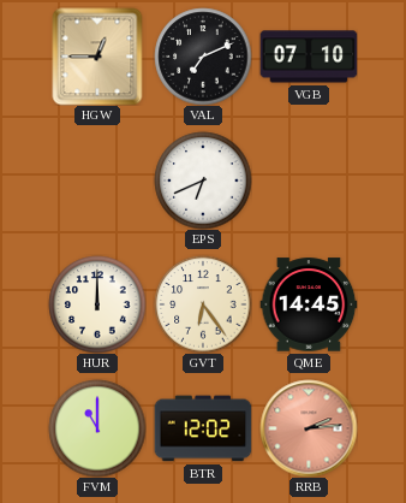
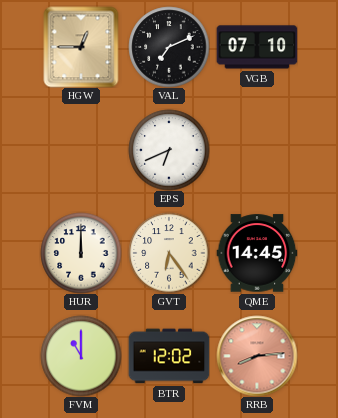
RRB: 2:14 -> 8:14
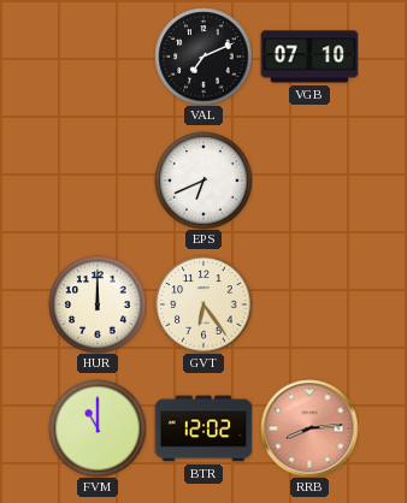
HGW: 12:45 -> none
QME: 14:45 -> none
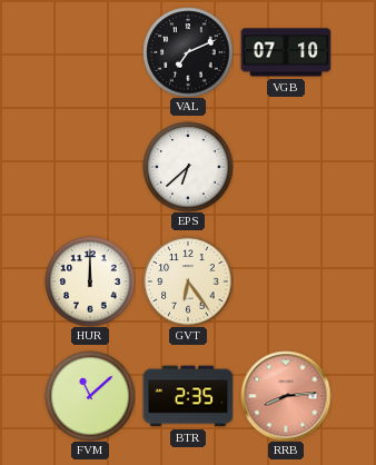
EPS: 6:41 -> 6:38
FVM: 11:00 -> 11:08
BTR: 12:02 -> 2:35
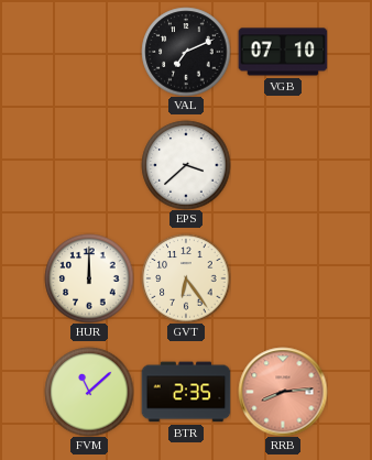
EPS: 6:38 -> 3:38
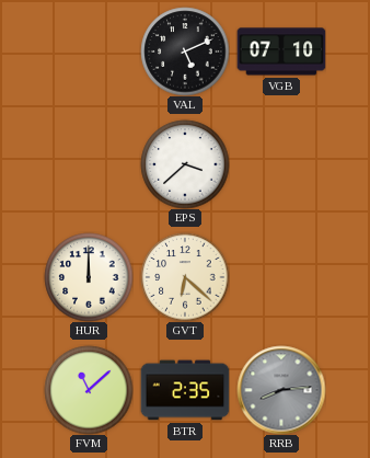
VAL: 7:11 -> 5:11
GVT: 6:24 -> 6:22
RRB dial: salmon -> grey
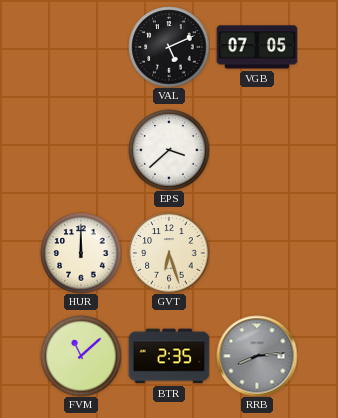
VGB: 07:10 -> 07:05
GVT: 6:22 -> 6:27
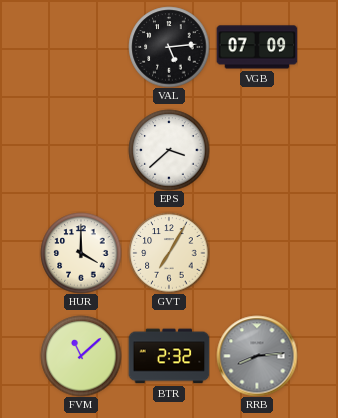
VAL: 5:11 -> 5:14
VGB: 07:05 -> 07:09
HUR: 12:00 -> 4:00
GVT: 6:27 -> 7:05
BTR: 2:35 -> 2:32
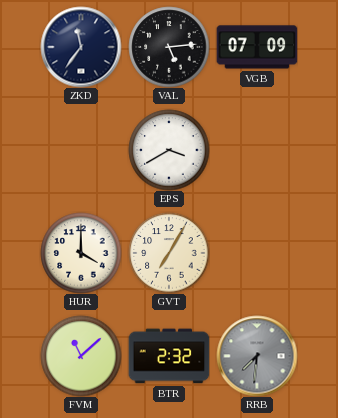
ZKD: none -> 11:36
EPS: 3:38 -> 3:40
RRB: 8:14 -> 7:31
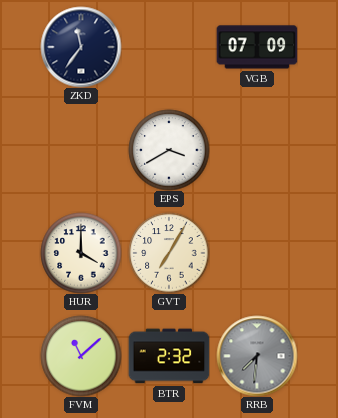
VAL: 5:14 -> none
